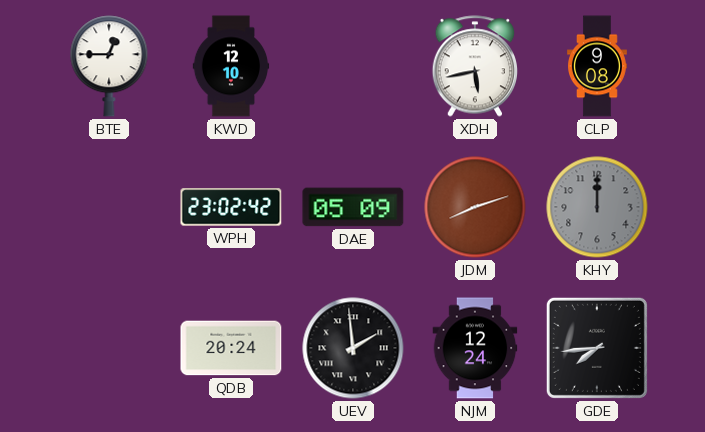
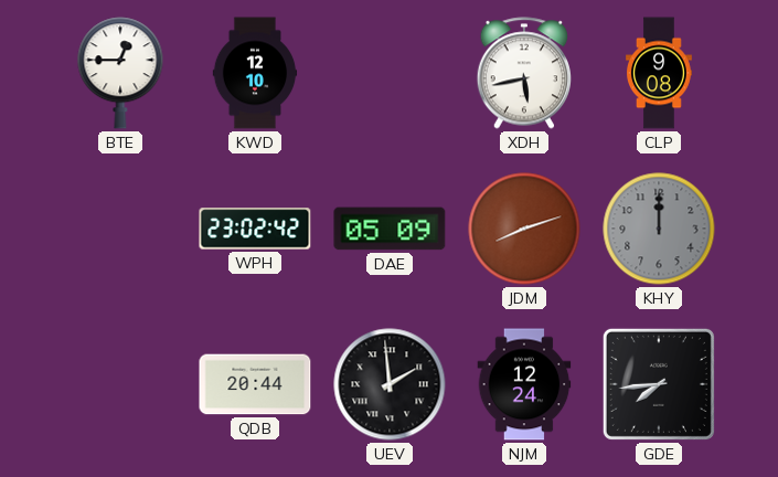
QDB: 20:24 -> 20:44
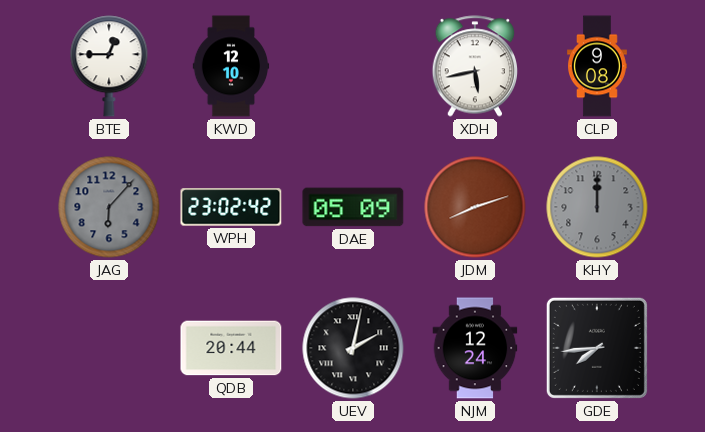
JAG: none -> 6:07
UEV: 1:59 -> 2:02
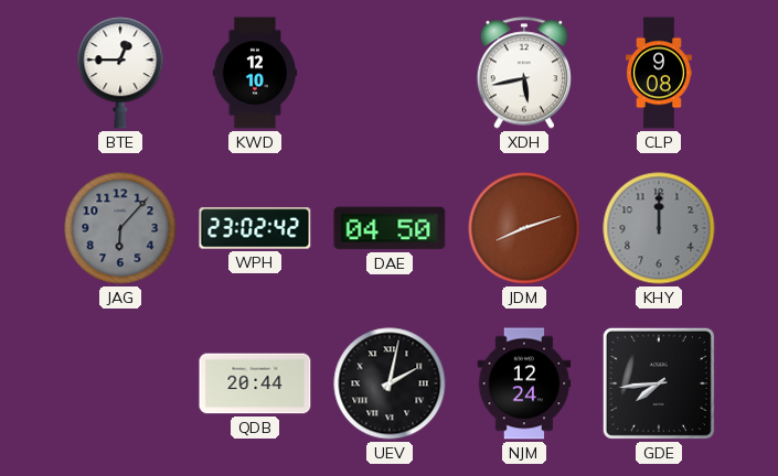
DAE: 05:09 -> 04:50
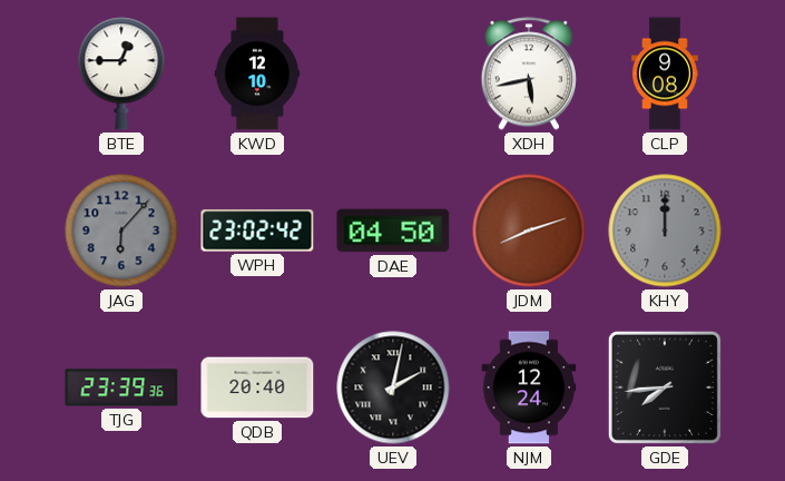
TJG: none -> 23:39
QDB: 20:44 -> 20:40
